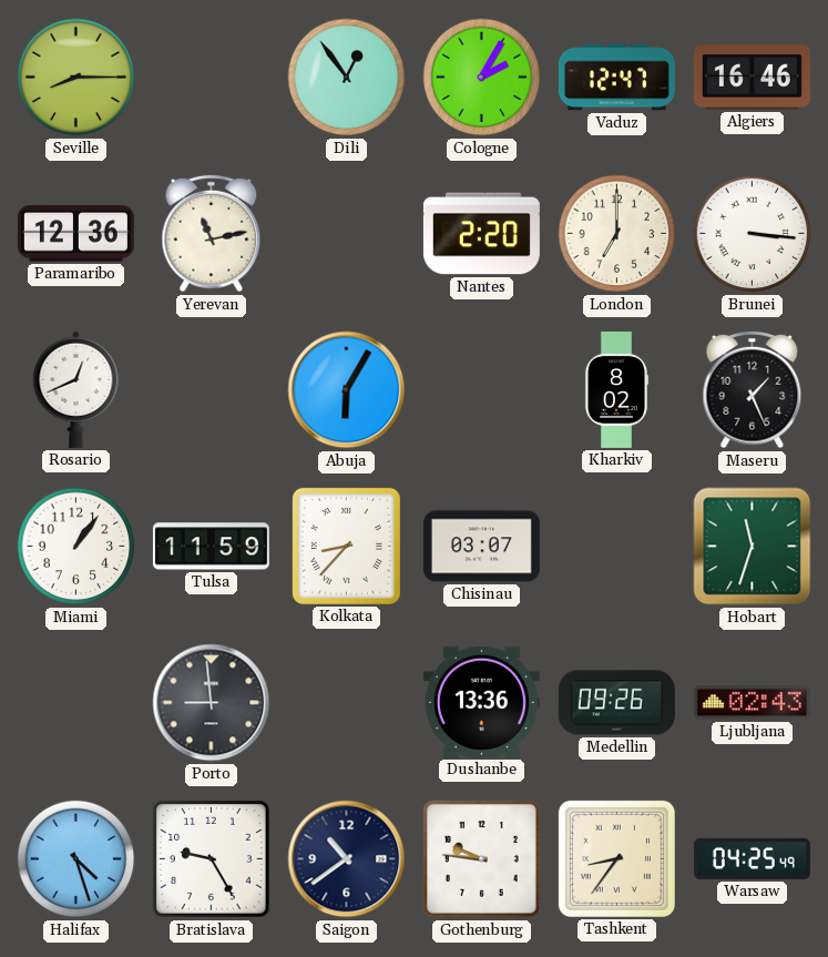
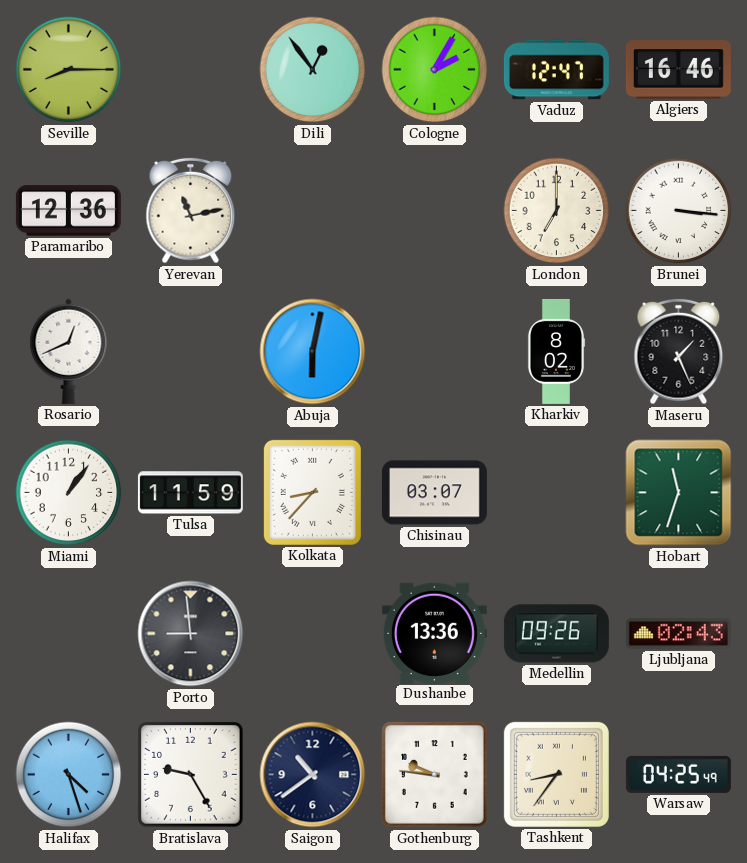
Nantes: 2:20 -> none
Abuja: 6:05 -> 6:02
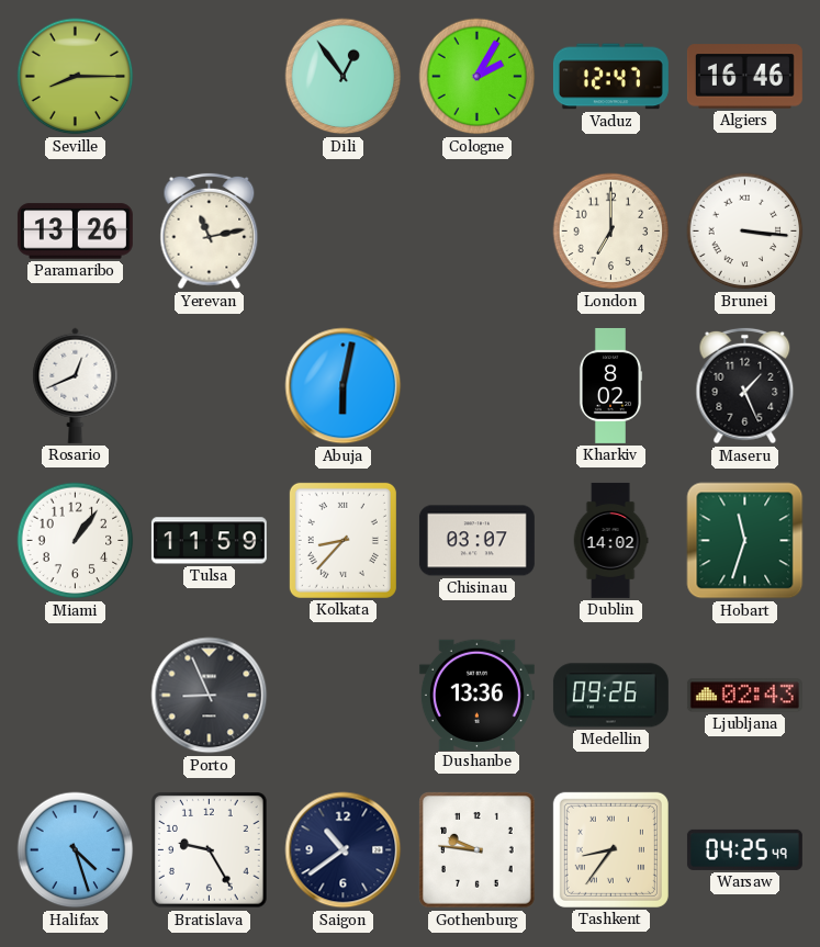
Paramaribo: 12:36 -> 13:26
Dublin: none -> 14:02
Porto: 8:59 -> 8:56
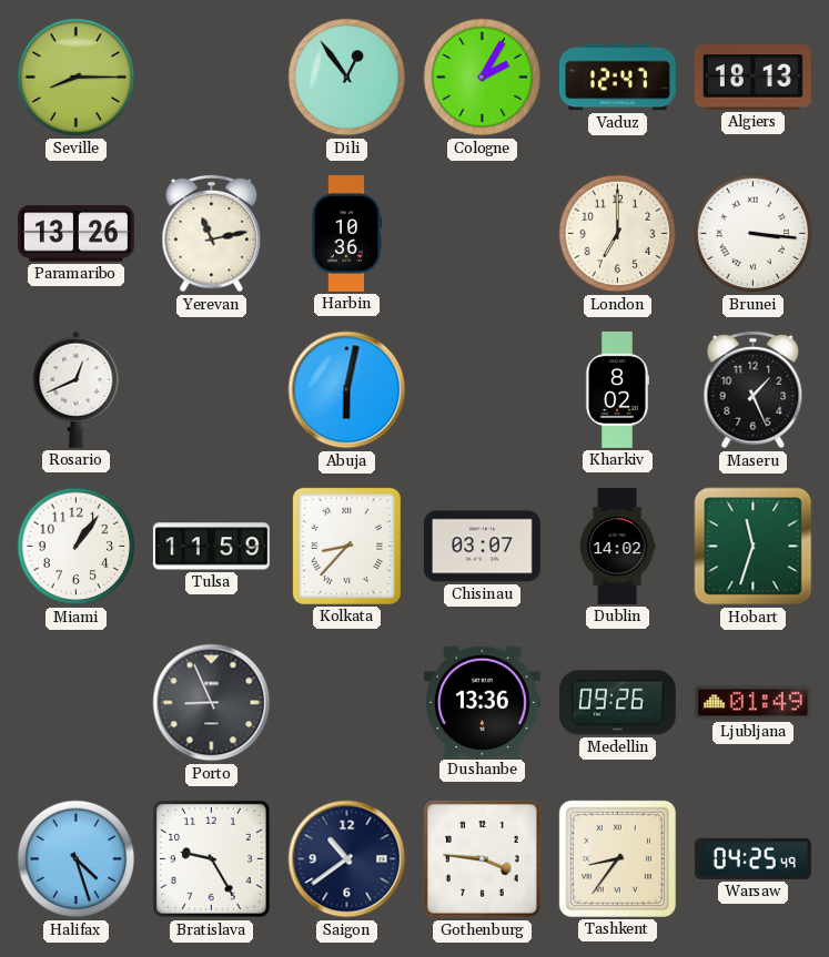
Algiers: 16:46 -> 18:13
Harbin: none -> 10:36
Ljubljana: 02:43 -> 01:49
Gothenburg: 9:46 -> 3:46
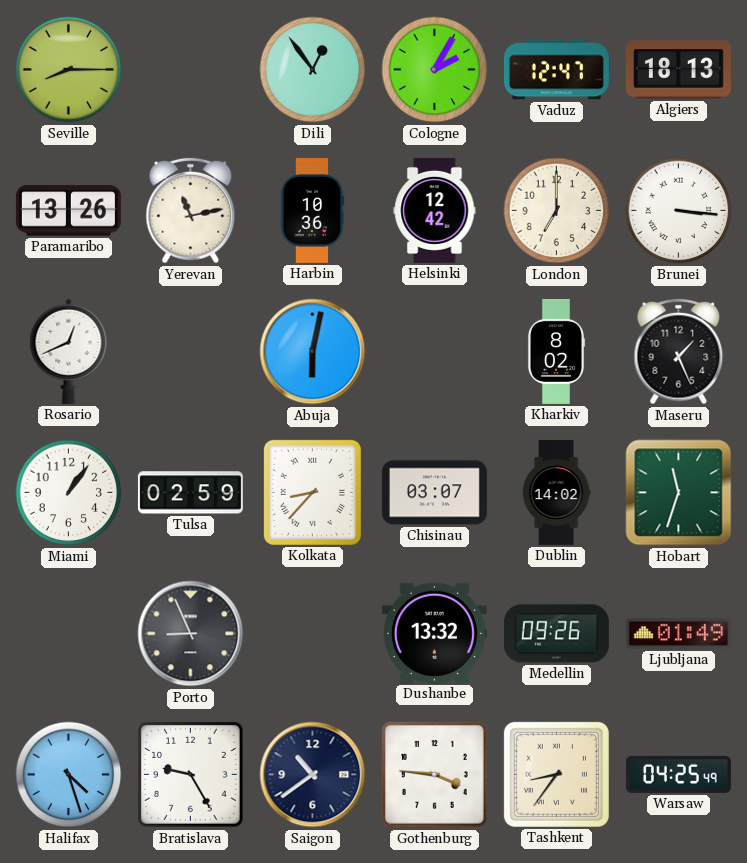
Helsinki: none -> 12:42
Tulsa: 11:59 -> 02:59
Dushanbe: 13:36 -> 13:32
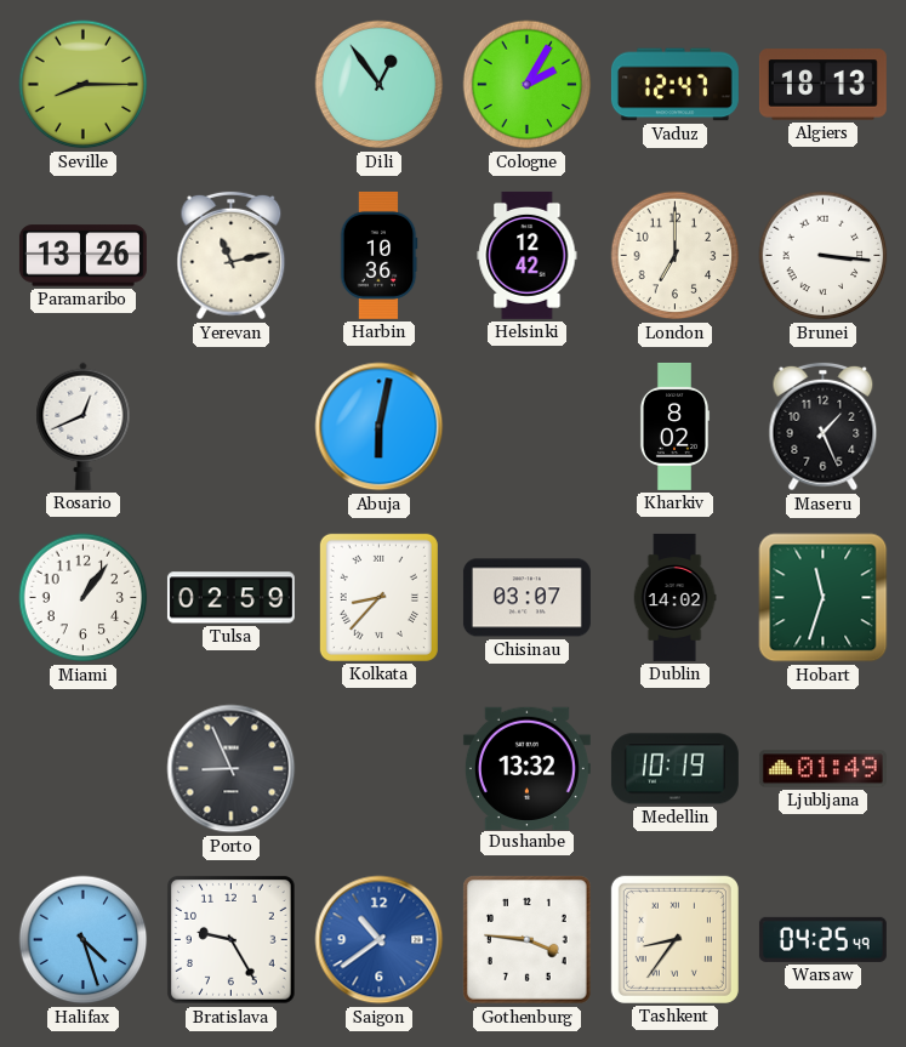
Medellin: 09:26 -> 10:19
Saigon dial: navy -> blue
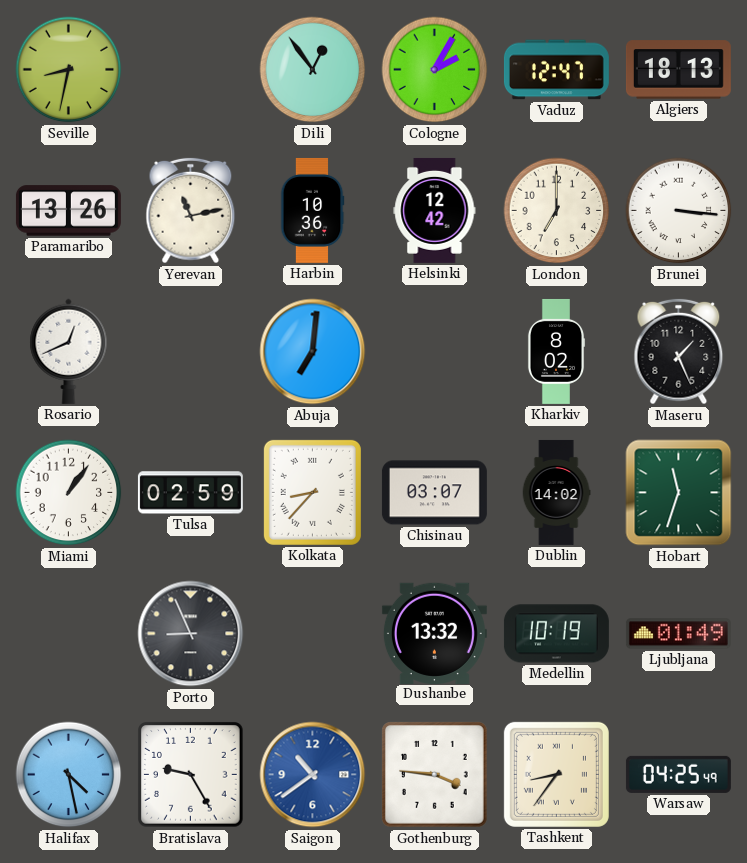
Seville: 8:15 -> 8:32
Abuja: 6:02 -> 7:01
Halifax: 4:27 -> 4:28
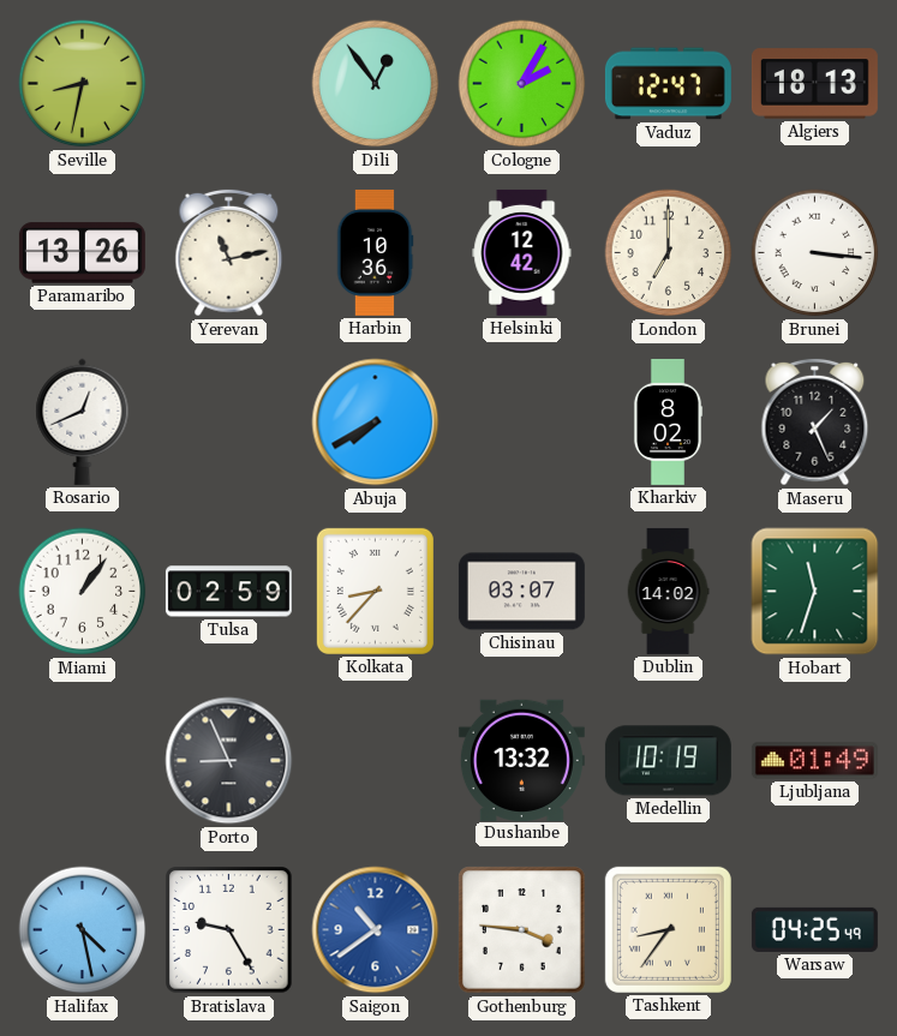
Abuja: 7:01 -> 7:40
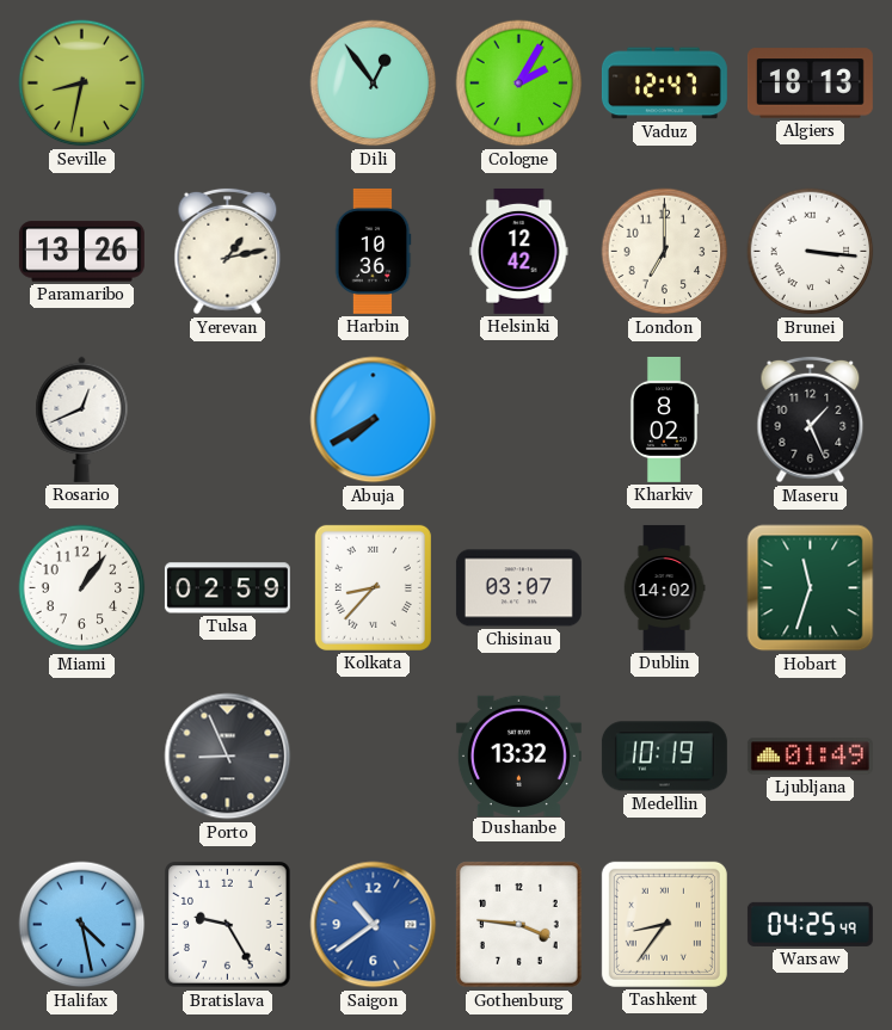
Yerevan: 11:13 -> 1:13
